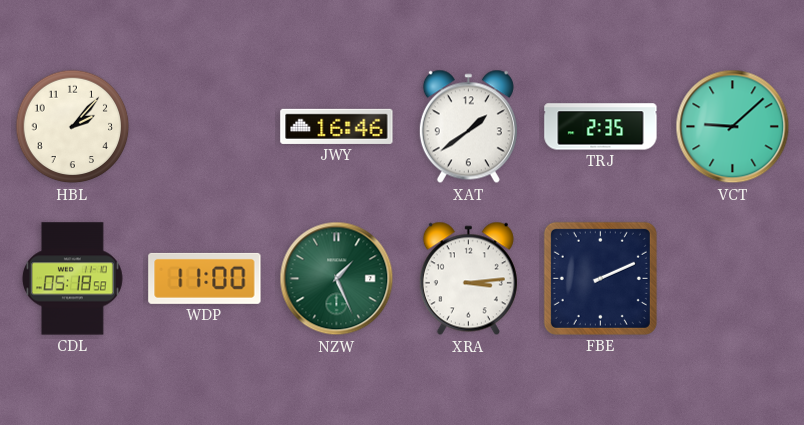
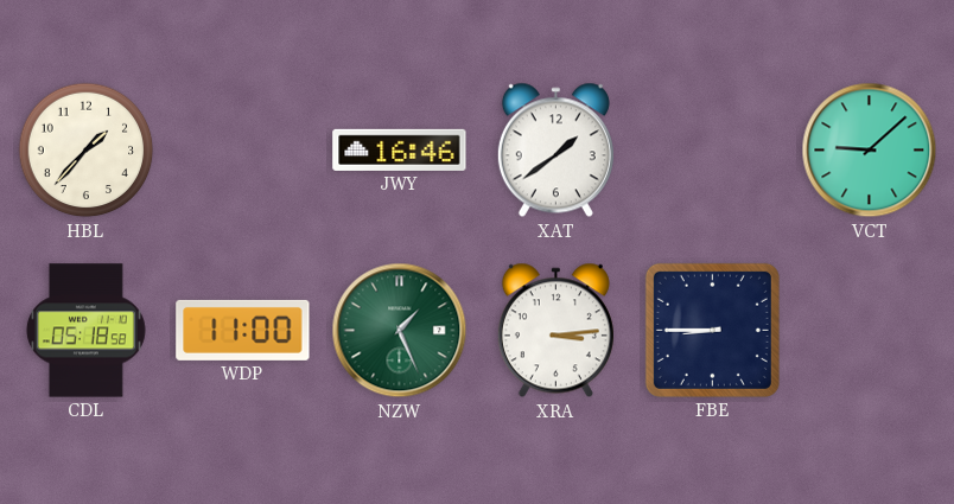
HBL: 2:07 -> 1:37
TRJ: 2:35 -> none
FBE: 2:11 -> 8:45
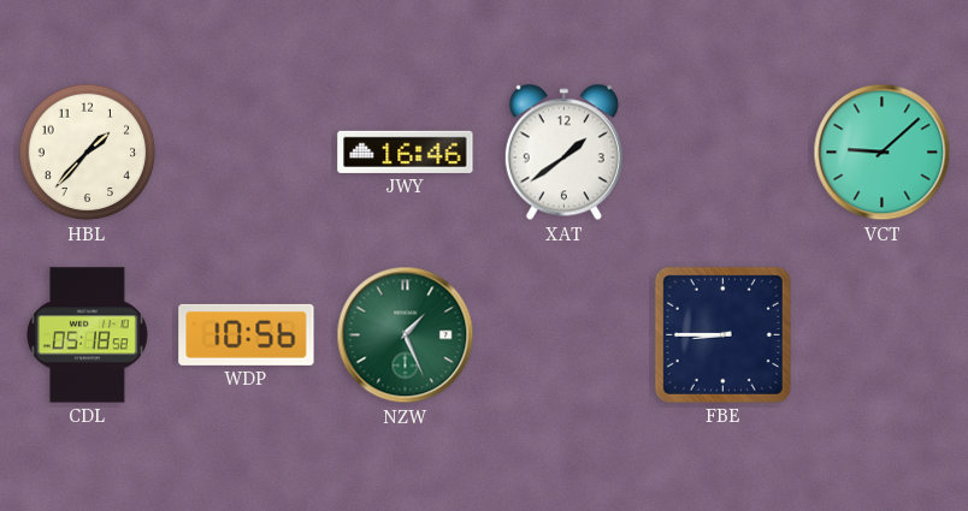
WDP: 11:00 -> 10:56
XRA: 3:14 -> none
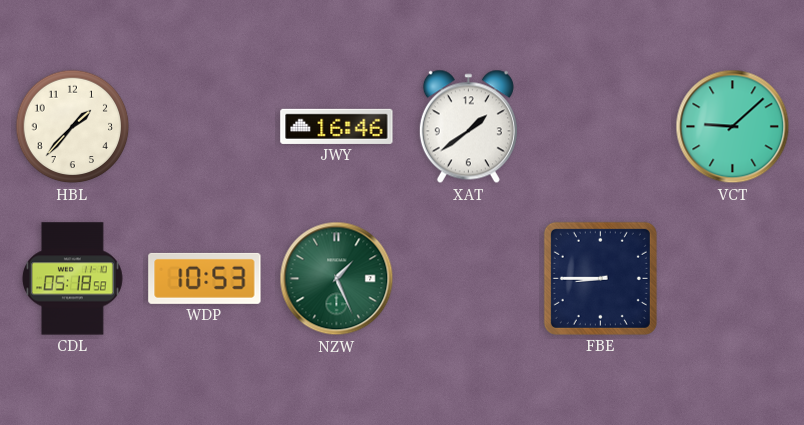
WDP: 10:56 -> 10:53
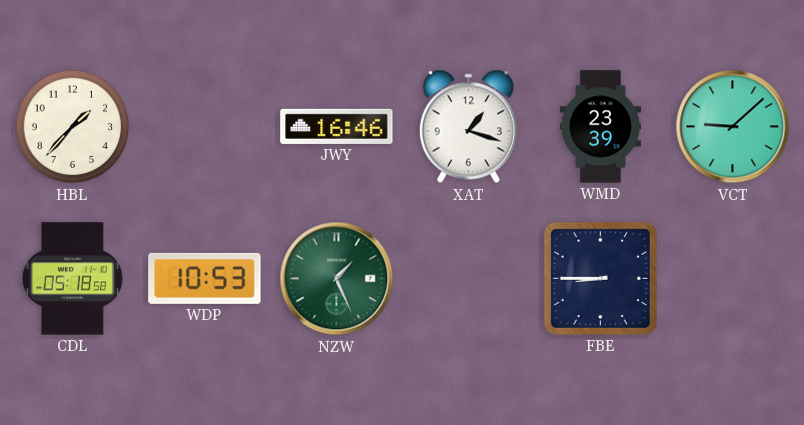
XAT: 1:39 -> 1:18
WMD: none -> 23:39
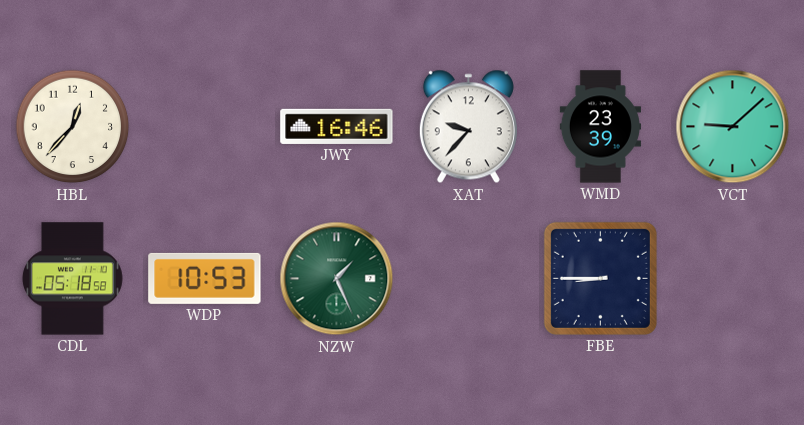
HBL: 1:37 -> 12:37
XAT: 1:18 -> 9:37
